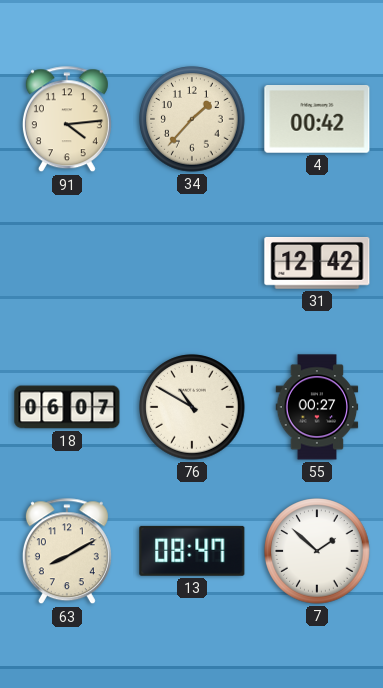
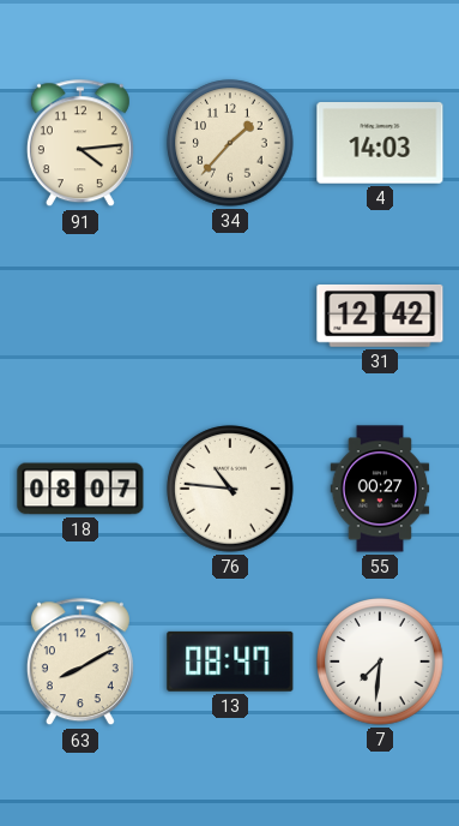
4: 00:42 -> 14:03
18: 06:07 -> 08:07
76: 10:50 -> 10:46
7: 1:52 -> 7:31
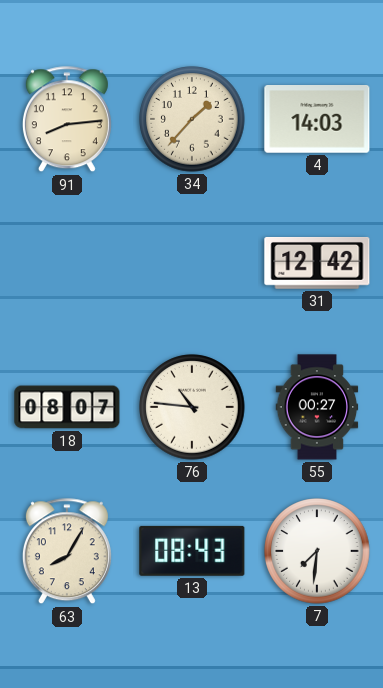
91: 4:14 -> 8:14
63: 8:10 -> 8:05
13: 08:47 -> 08:43
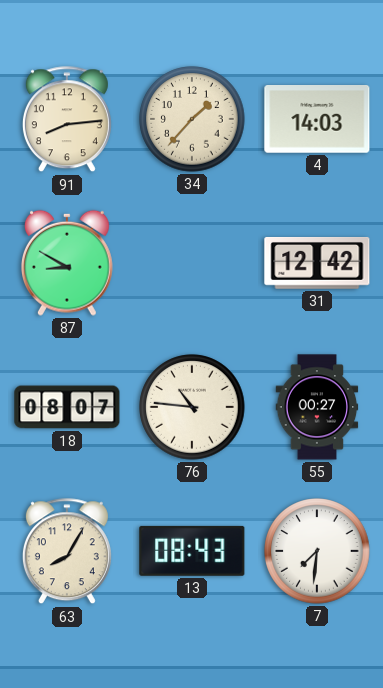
87: none -> 8:50
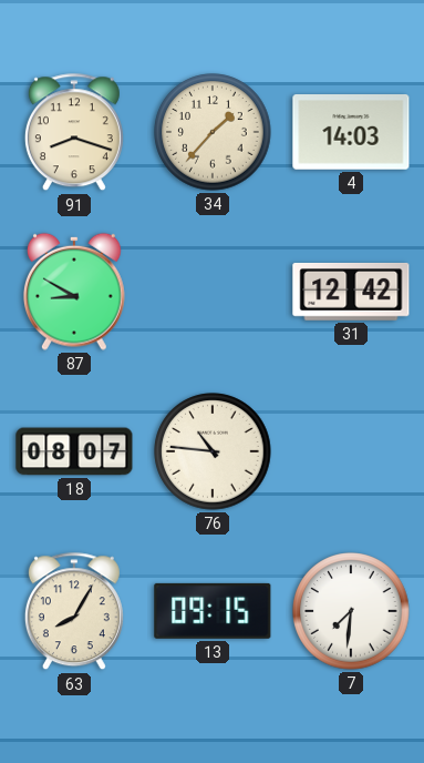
91: 8:14 -> 8:18
55: 00:27 -> none
13: 08:43 -> 09:15
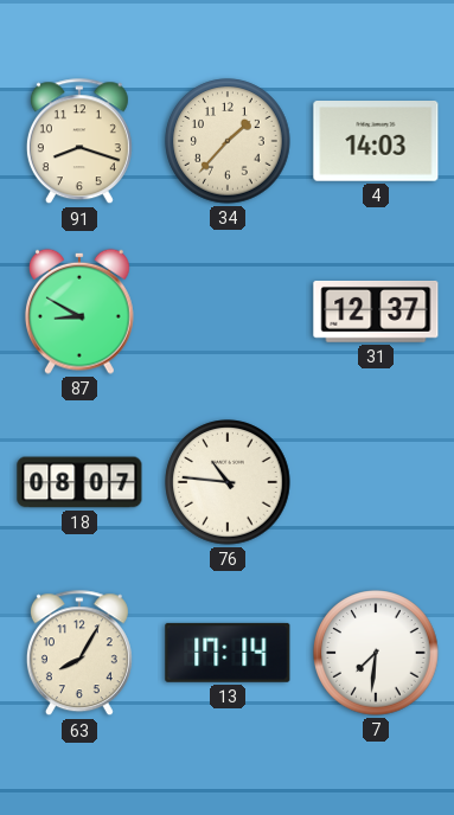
31: 12:42 -> 12:37
13: 09:15 -> 17:14
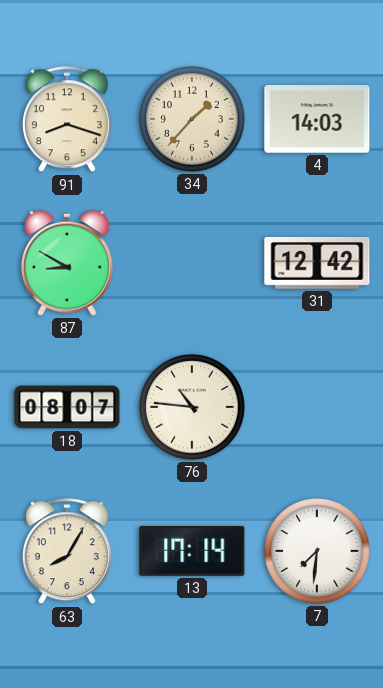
31: 12:37 -> 12:42
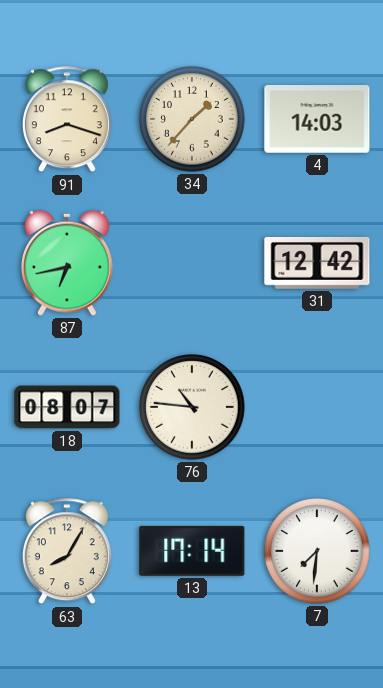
87: 8:50 -> 6:43
